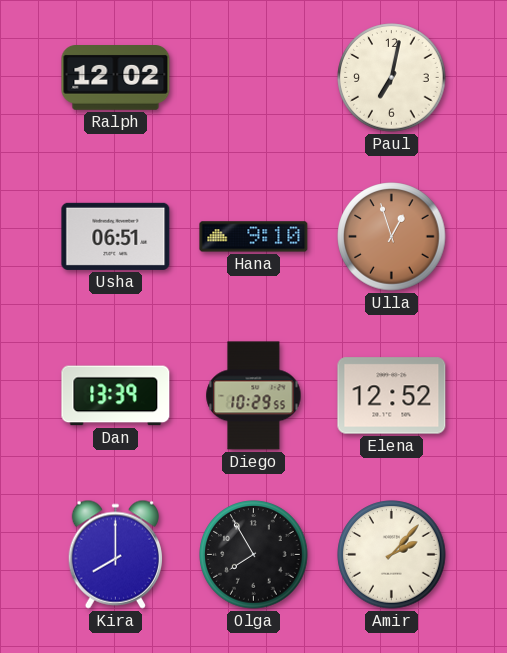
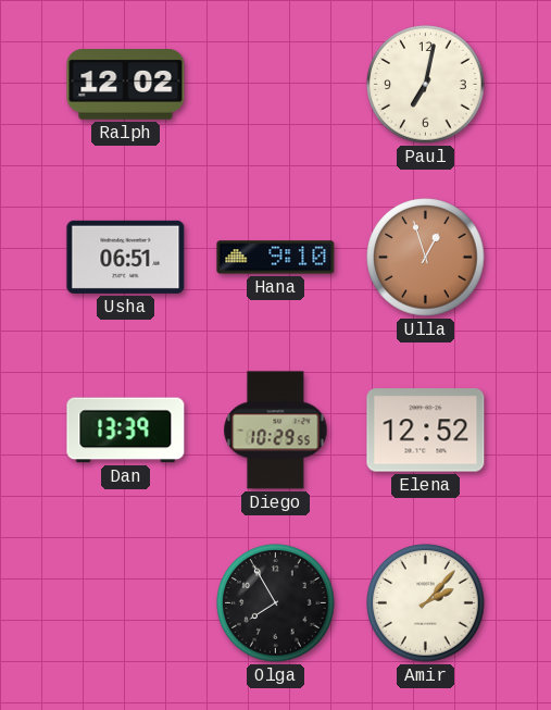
Kira: 8:00 -> none
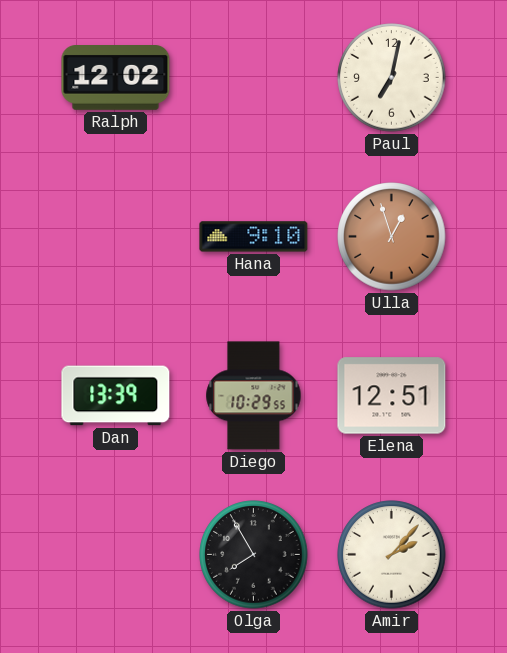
Usha: 06:51 -> none
Elena: 12:52 -> 12:51
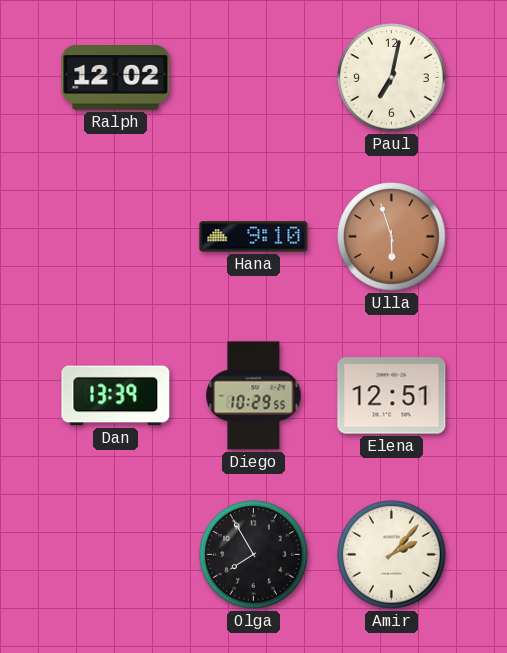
Ulla: 12:57 -> 5:57
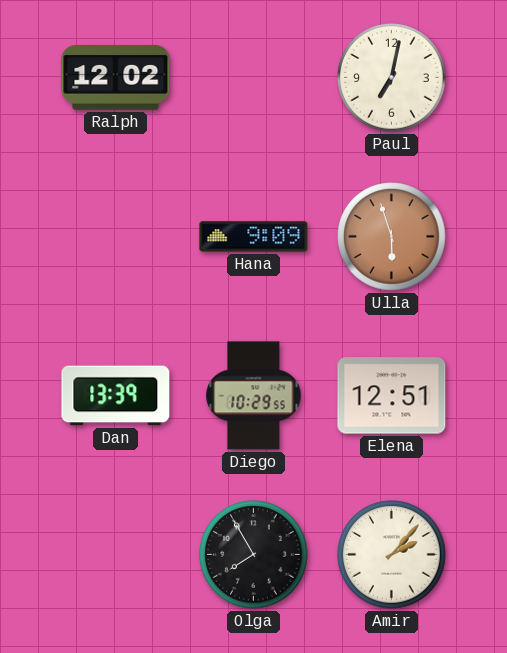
Hana: 9:10 -> 9:09
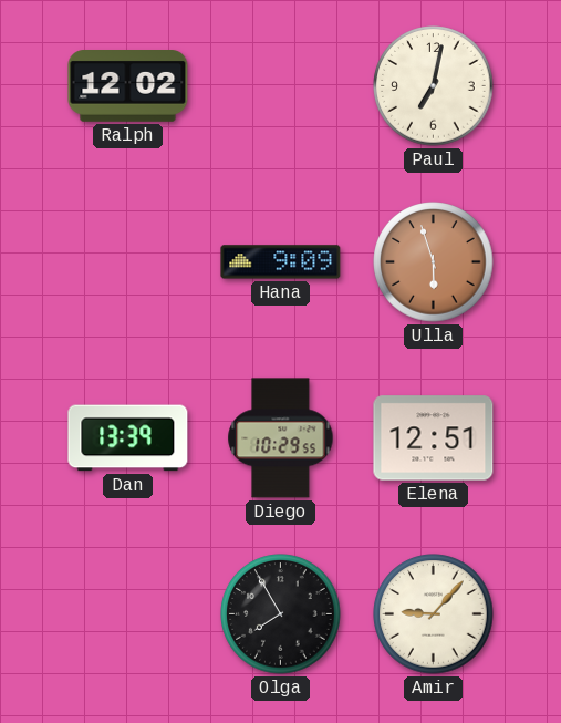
Amir: 2:07 -> 9:07
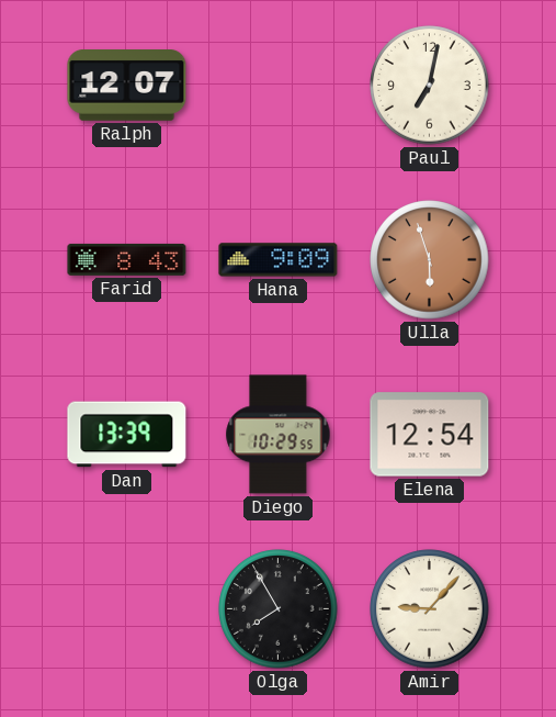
Ralph: 12:02 -> 12:07
Farid: none -> 8:43
Elena: 12:51 -> 12:54
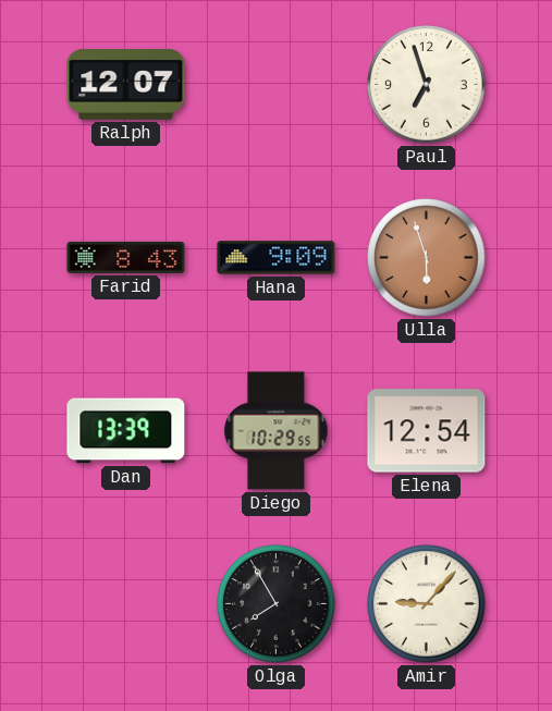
Paul: 7:02 -> 6:57
